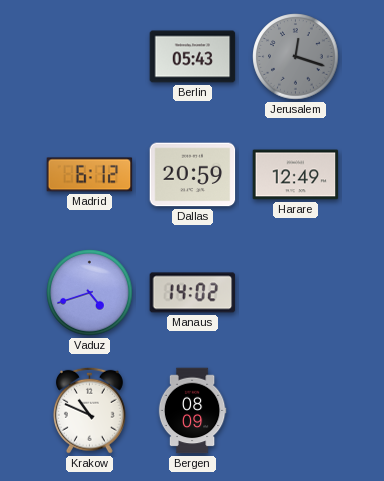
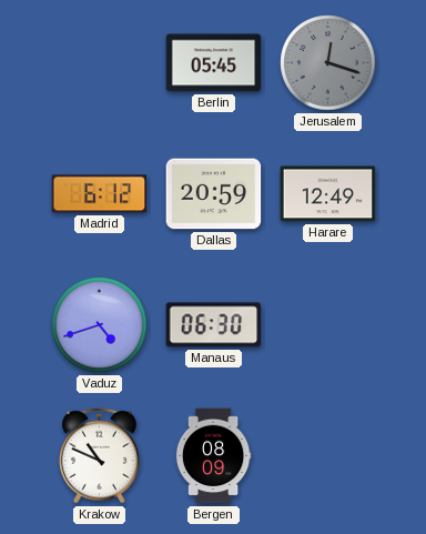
Berlin: 05:43 -> 05:45
Manaus: 14:02 -> 06:30
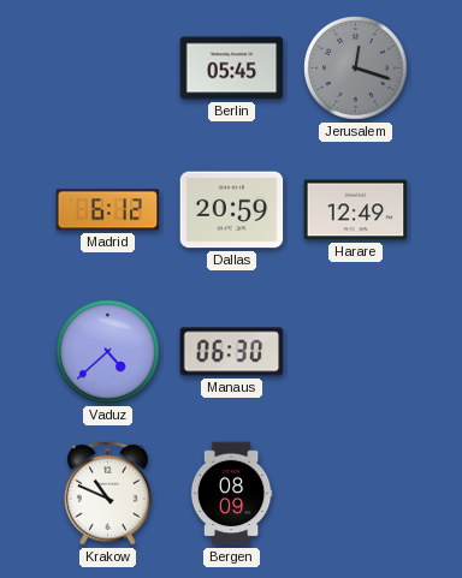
Vaduz: 4:42 -> 4:38
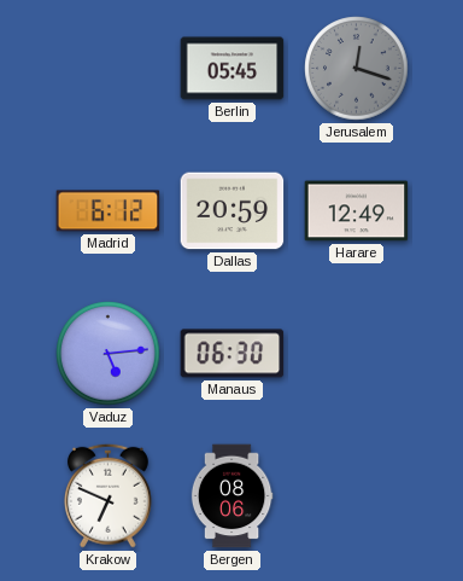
Vaduz: 4:38 -> 5:14
Krakow: 10:49 -> 6:49
Bergen: 08:09 -> 08:06
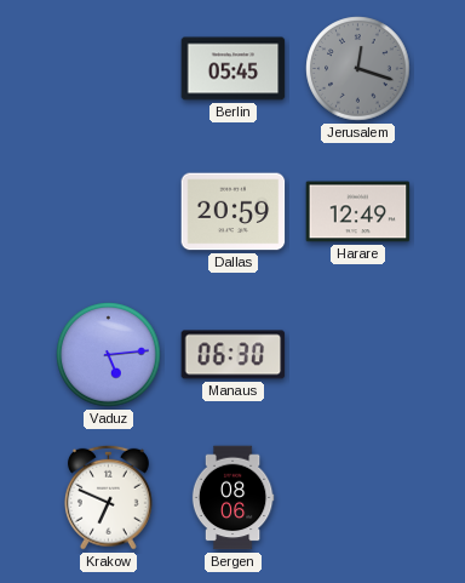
Madrid: 6:12 -> none
